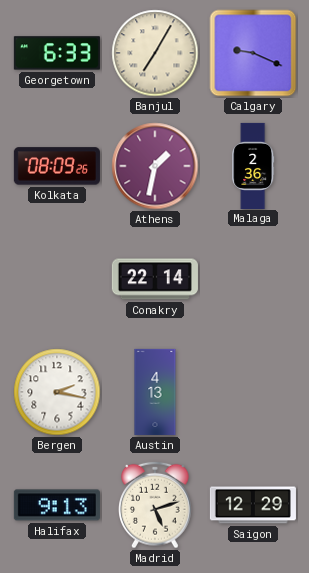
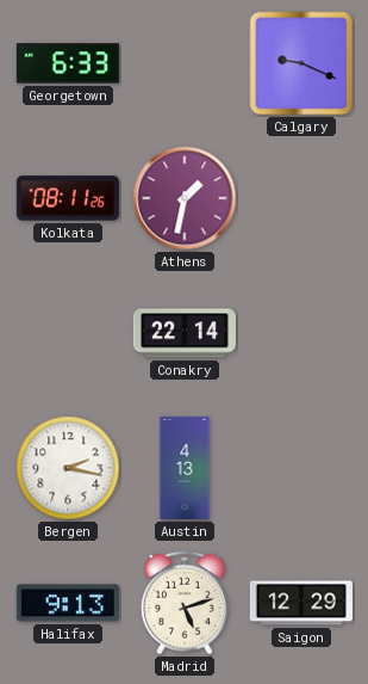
Banjul: 7:05 -> none
Kolkata: 08:09 -> 08:11
Malaga: 2:36 -> none
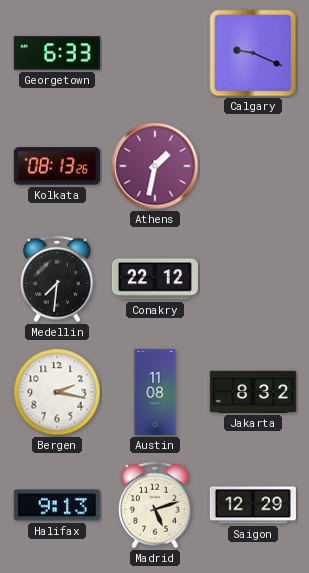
Kolkata: 08:11 -> 08:13
Medellin: none -> 7:31
Conakry: 22:14 -> 22:12
Austin: 4:13 -> 11:08
Jakarta: none -> 8:32
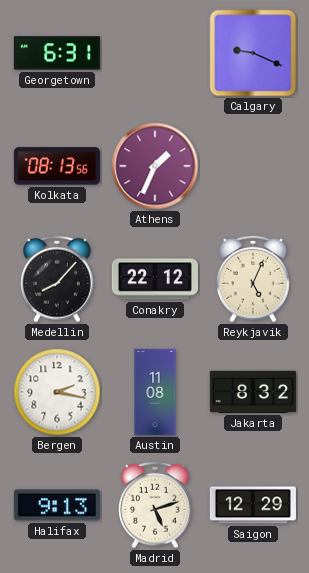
Georgetown: 6:33 -> 6:31
Kolkata: 08:13:26 -> 08:13:56
Athens: 1:32 -> 1:34
Medellin: 7:31 -> 8:07
Reykjavik: none -> 5:04
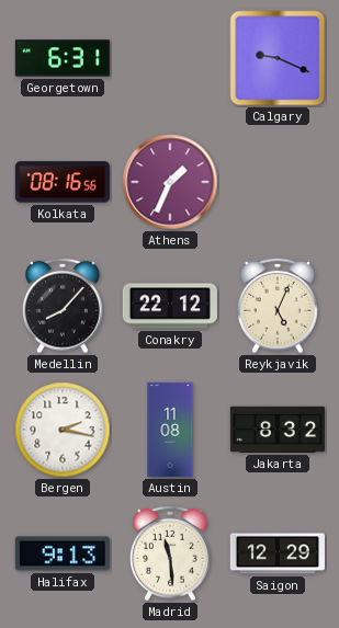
Kolkata: 08:13 -> 08:16
Madrid: 5:12 -> 11:29
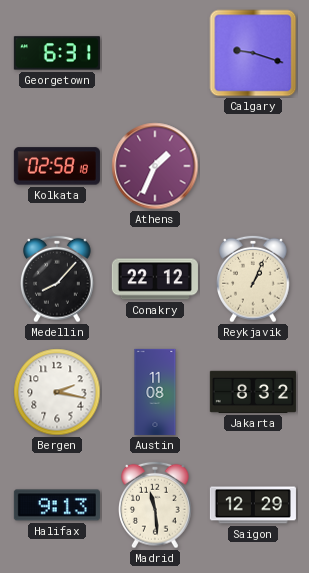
Calgary: 9:19 -> 9:18
Kolkata: 08:16 -> 02:58
Reykjavik: 5:04 -> 1:04
